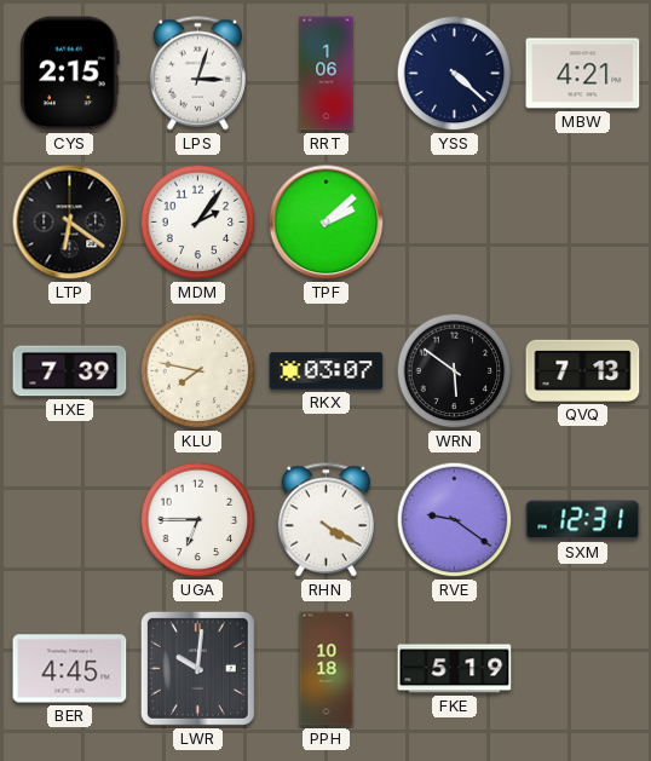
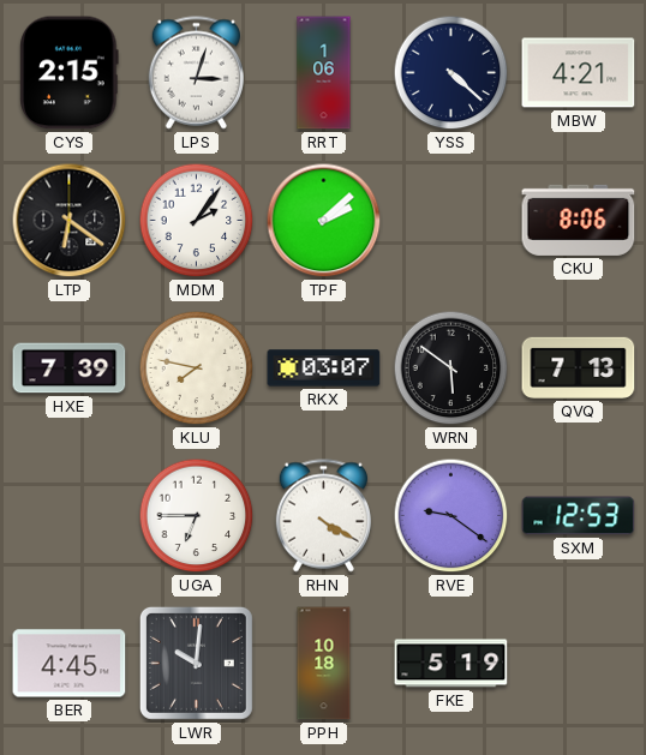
CKU: none -> 8:06
SXM: 12:31 -> 12:53
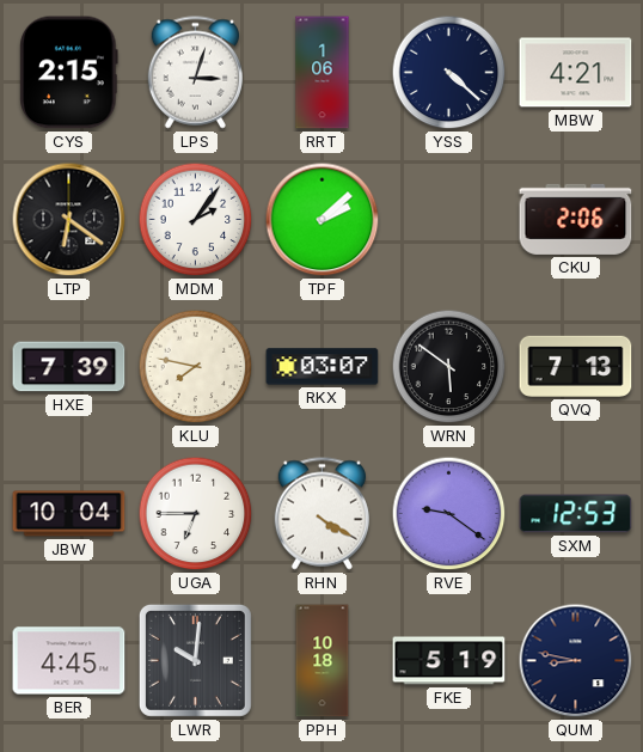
CKU: 8:06 -> 2:06
JBW: none -> 10:04
QUM: none -> 8:47
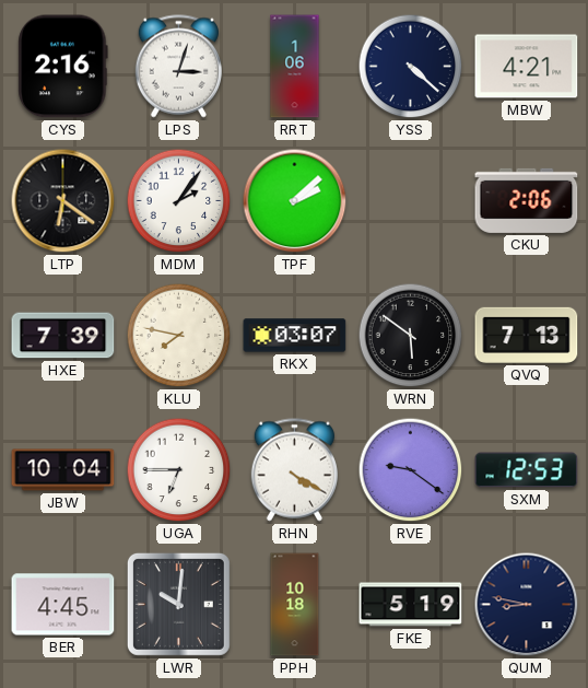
CYS: 2:15 -> 2:16
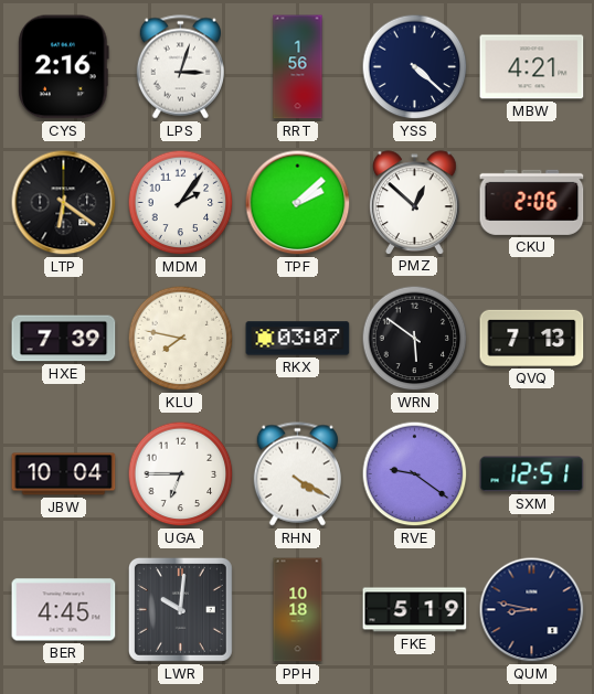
RRT: 1:06 -> 1:56
PMZ: none -> 12:52
SXM: 12:53 -> 12:51
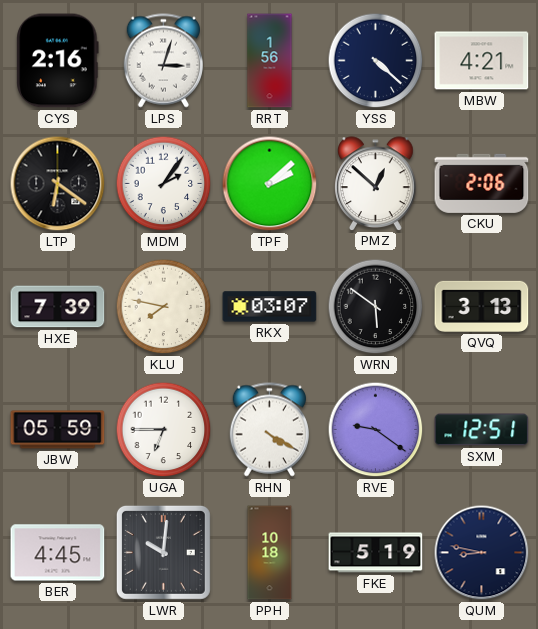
QVQ: 7:13 -> 3:13
JBW: 10:04 -> 05:59
